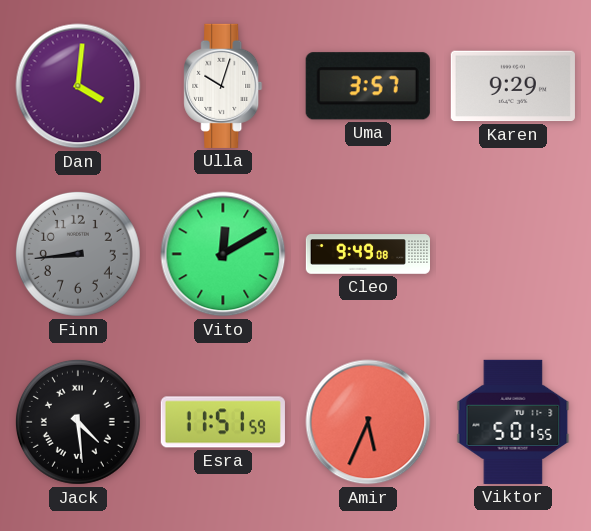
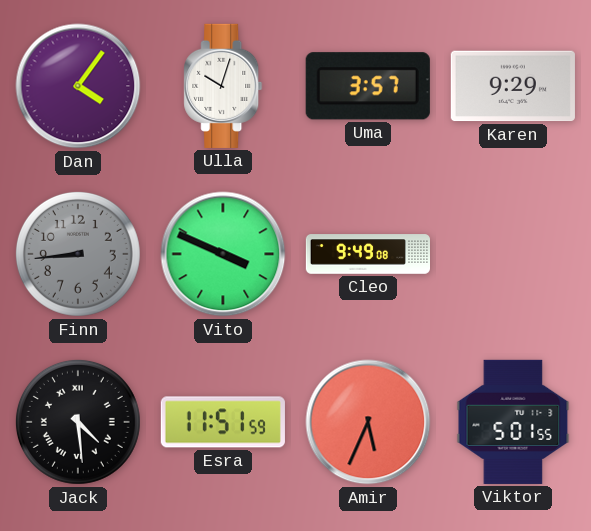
Dan: 4:01 -> 4:06
Vito: 12:10 -> 3:49
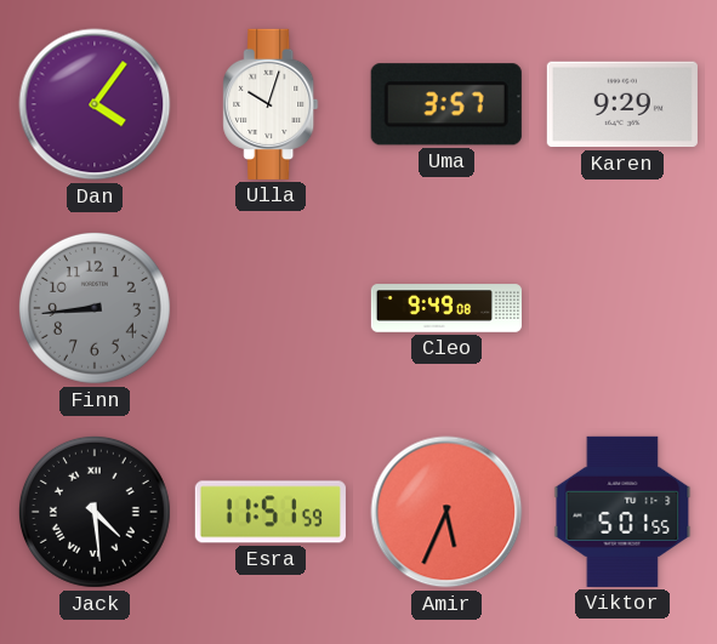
Vito: 3:49 -> none
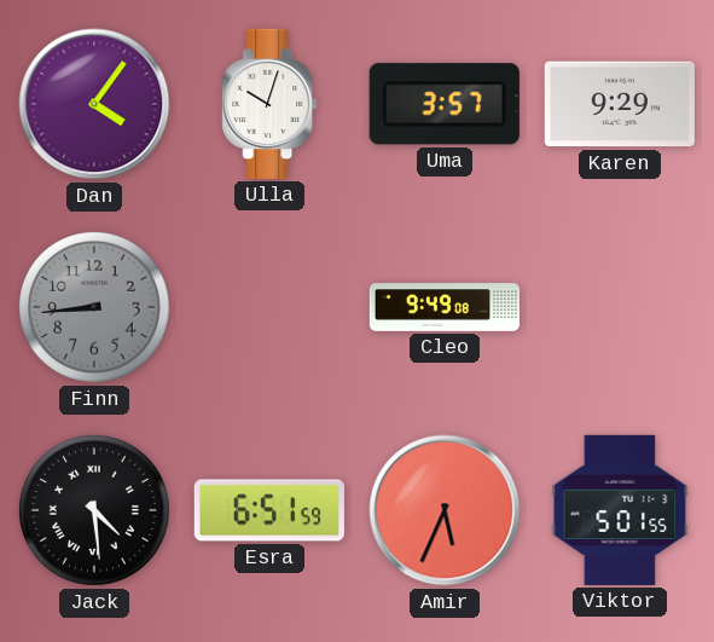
Esra: 11:51 -> 6:51
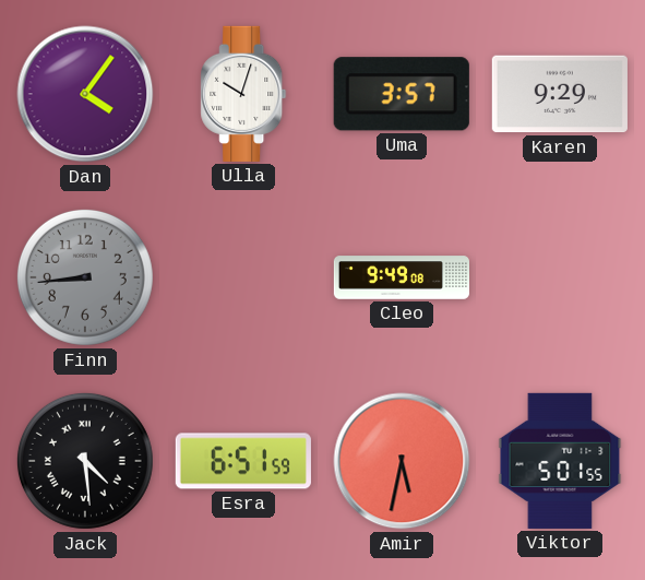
Amir: 5:34 -> 5:32
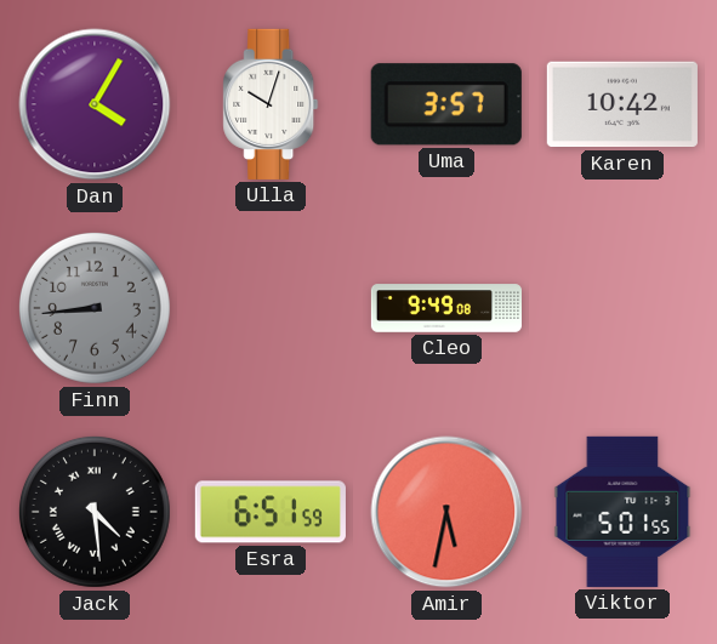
Dan: 4:06 -> 4:05
Karen: 9:29 -> 10:42
